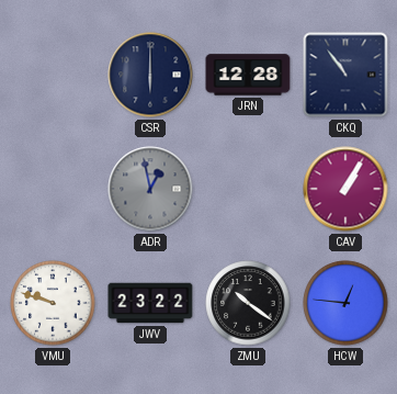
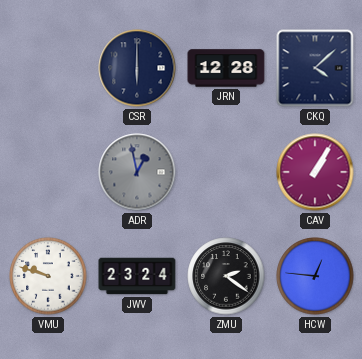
CKQ: 10:54 -> 4:08
JWV: 23:22 -> 23:24
ZMU: 10:21 -> 2:21
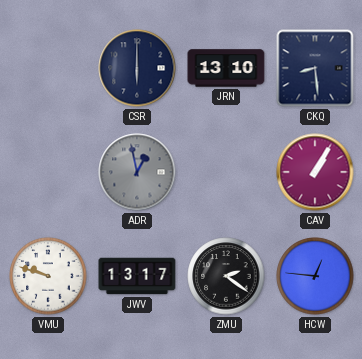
JRN: 12:28 -> 13:10
CKQ: 4:08 -> 8:29
JWV: 23:24 -> 13:17
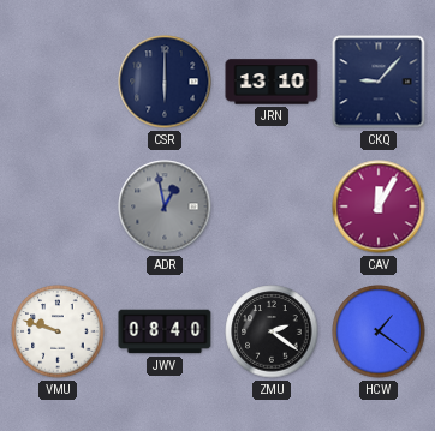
CKQ: 8:29 -> 9:07
CAV: 1:05 -> 12:05
JWV: 13:17 -> 08:40
HCW: 12:46 -> 1:21
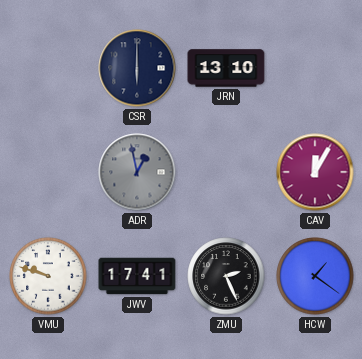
CKQ: 9:07 -> none
JWV: 08:40 -> 17:41
ZMU: 2:21 -> 2:26
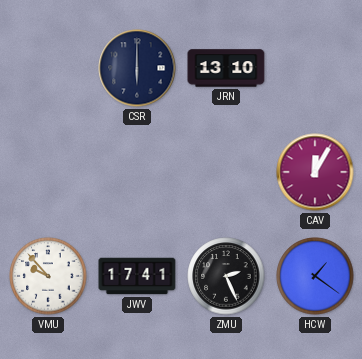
ADR: 12:58 -> none
VMU: 9:48 -> 9:53
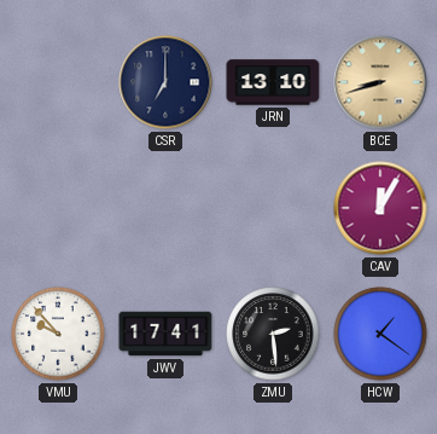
CSR: 6:00 -> 7:00
BCE: none -> 8:42
ZMU: 2:26 -> 2:29
